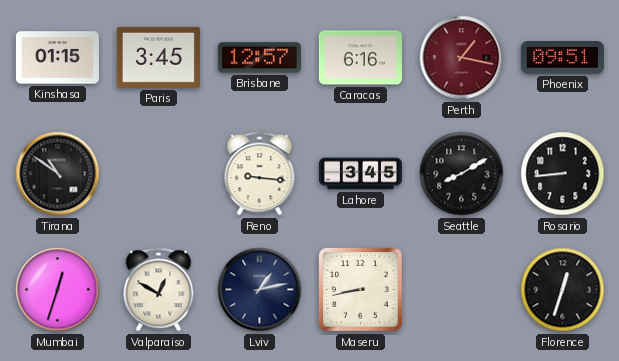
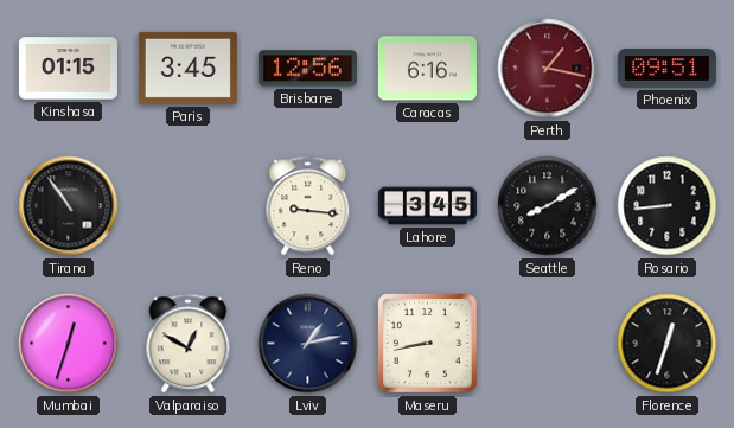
Brisbane: 12:57 -> 12:56
Tirana: 10:51 -> 10:54
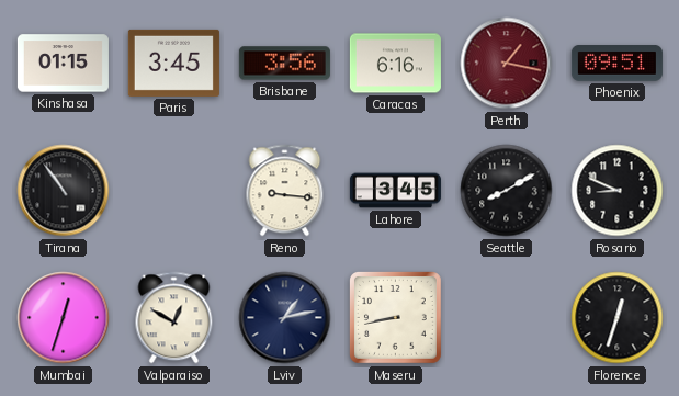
Brisbane: 12:56 -> 3:56
Rosario: 8:44 -> 8:49
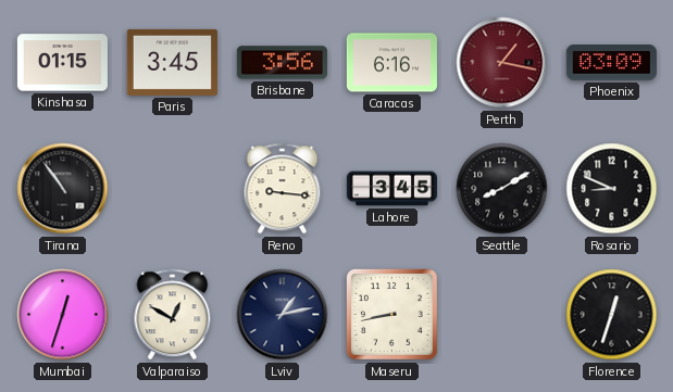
Phoenix: 09:51 -> 03:09
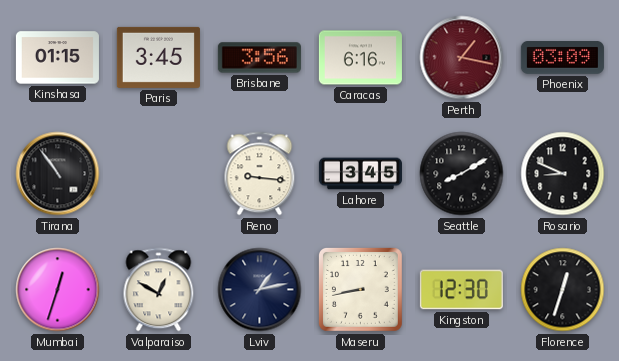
Kingston: none -> 12:30
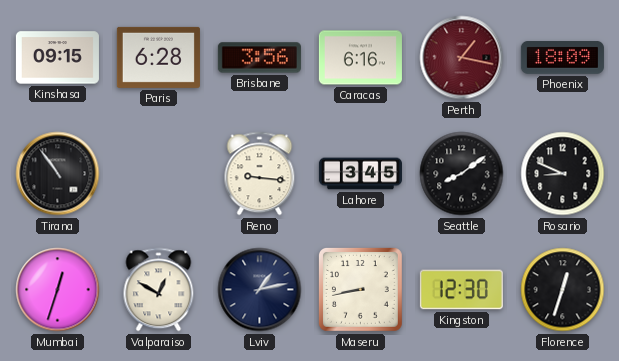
Kinshasa: 01:15 -> 09:15
Paris: 3:45 -> 6:28
Phoenix: 03:09 -> 18:09
Seattle: 8:10 -> 8:09
